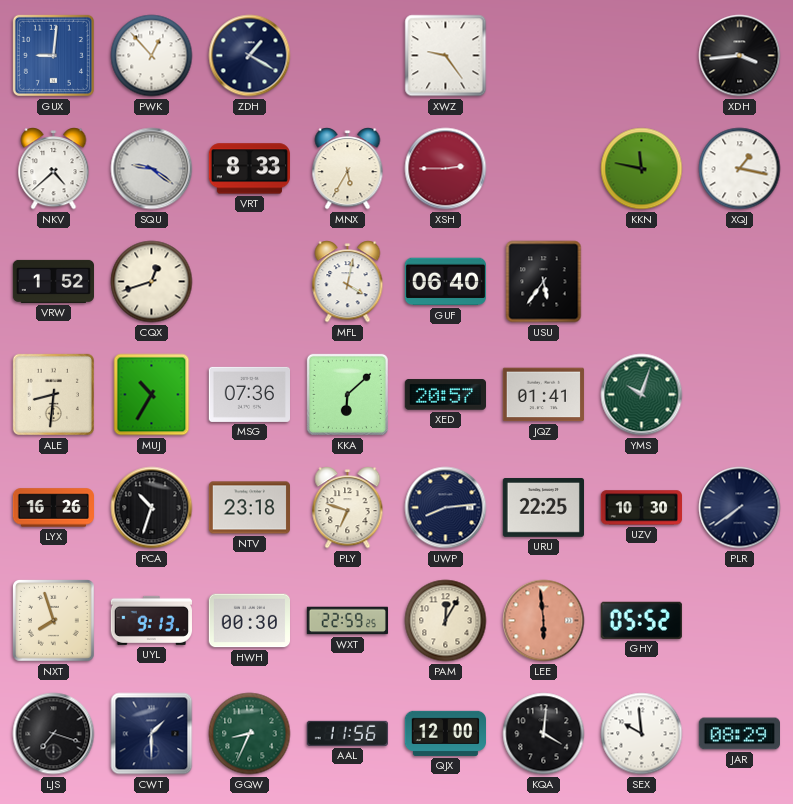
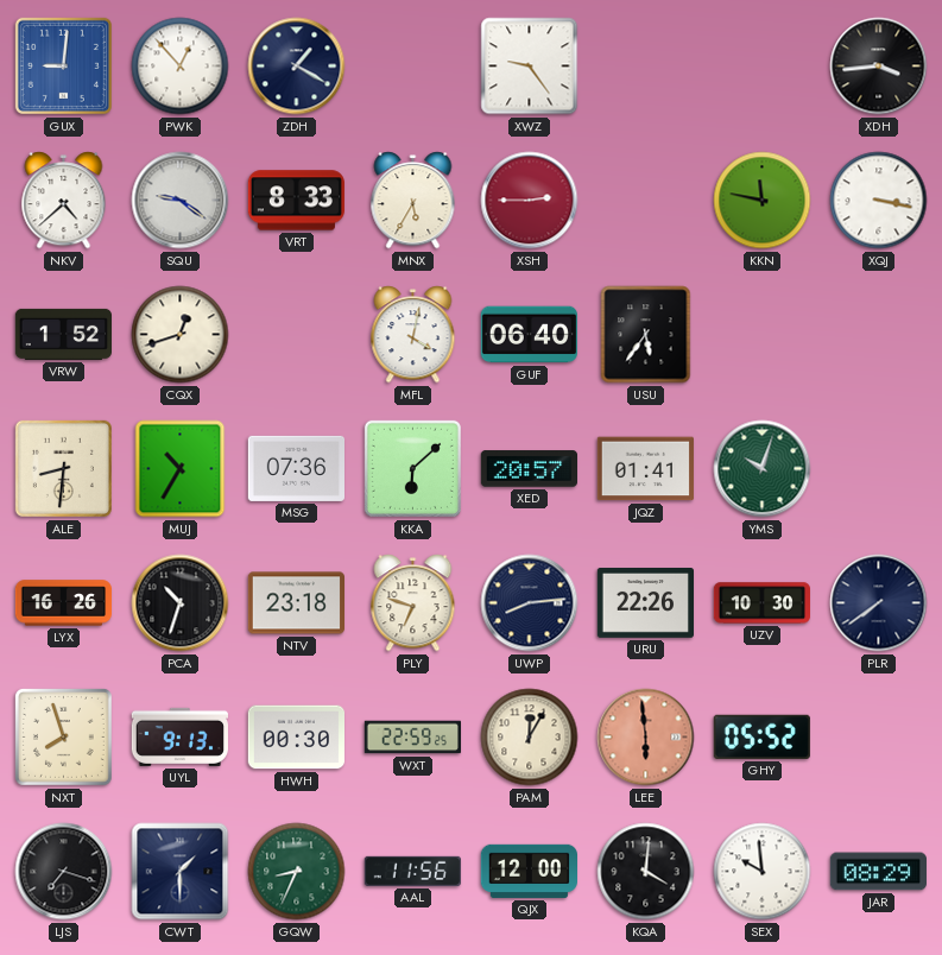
XQJ: 1:17 -> 3:17
URU: 22:25 -> 22:26
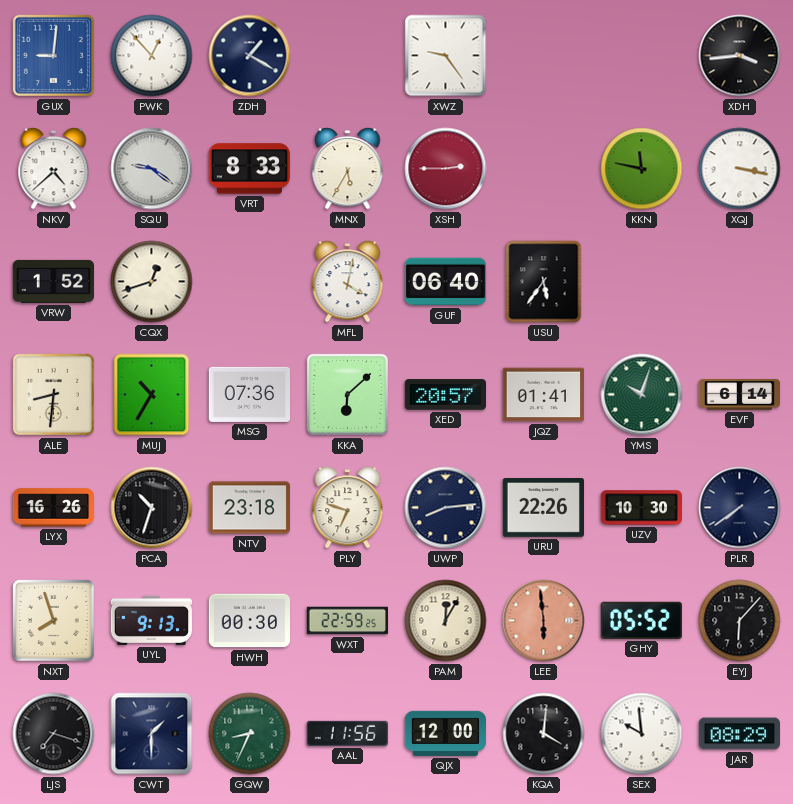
EVF: none -> 6:14
EYJ: none -> 6:07
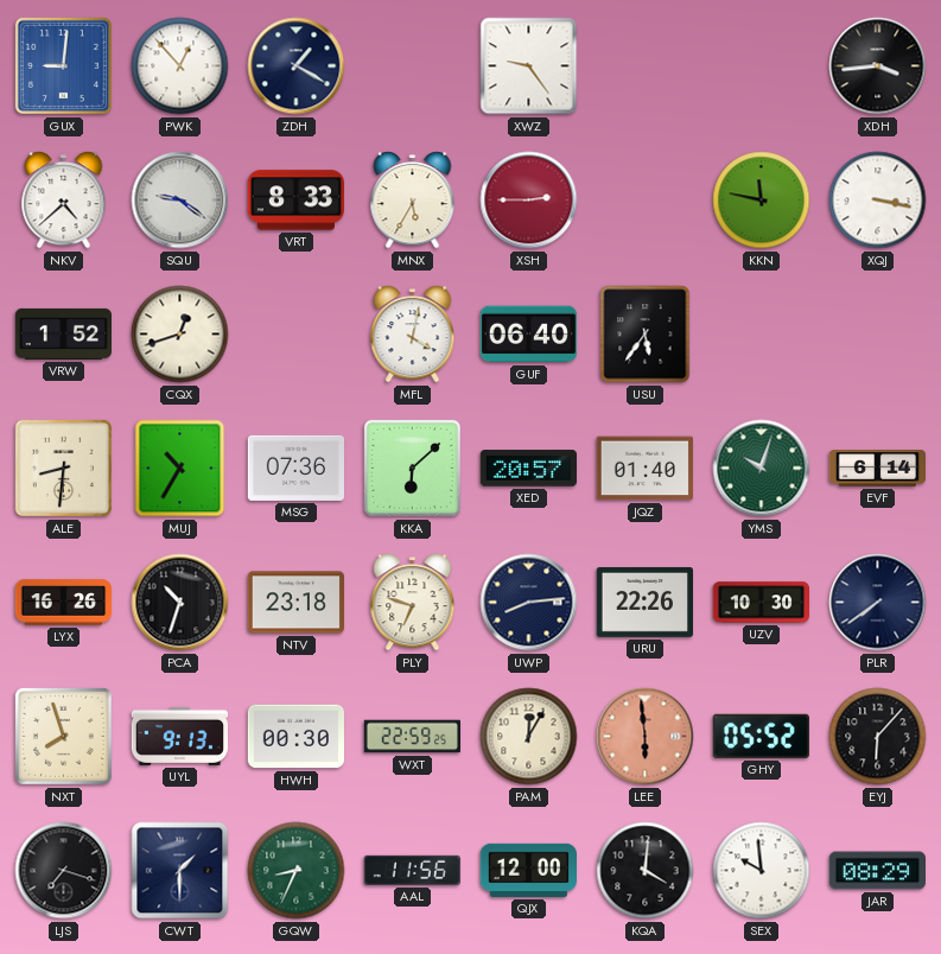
JQZ: 01:41 -> 01:40
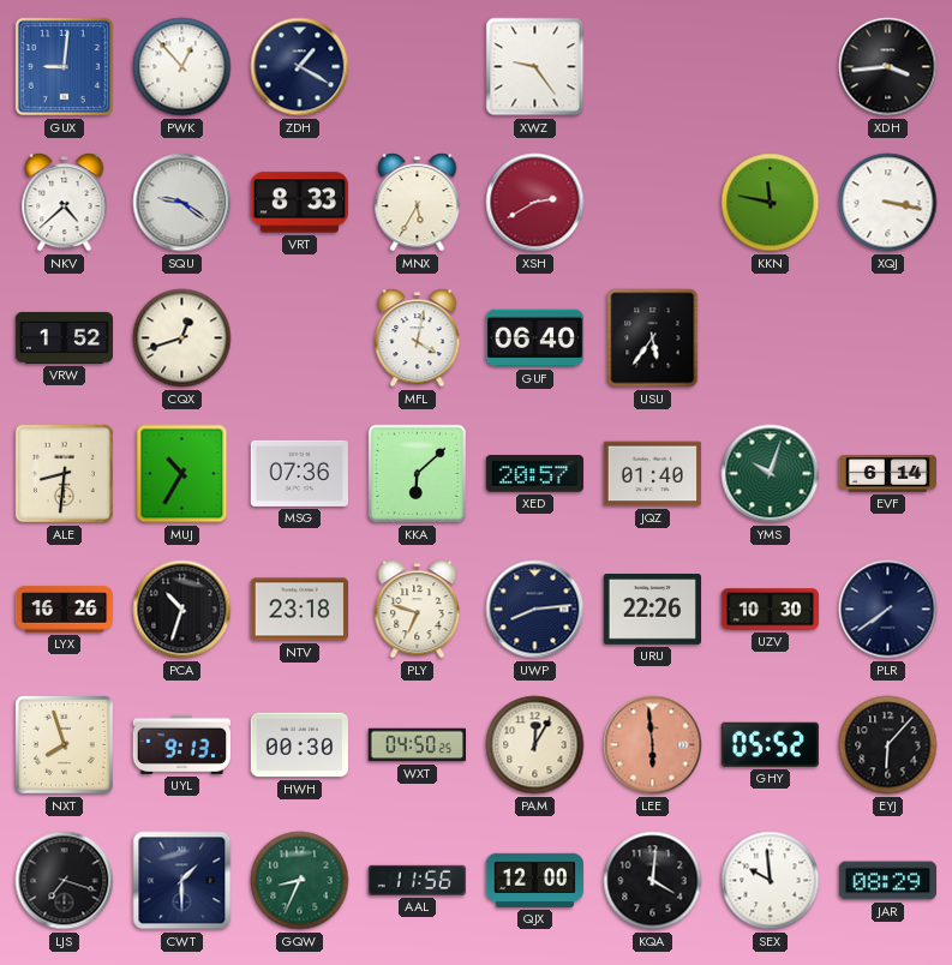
XSH: 2:45 -> 2:40
WXT: 22:59 -> 04:50
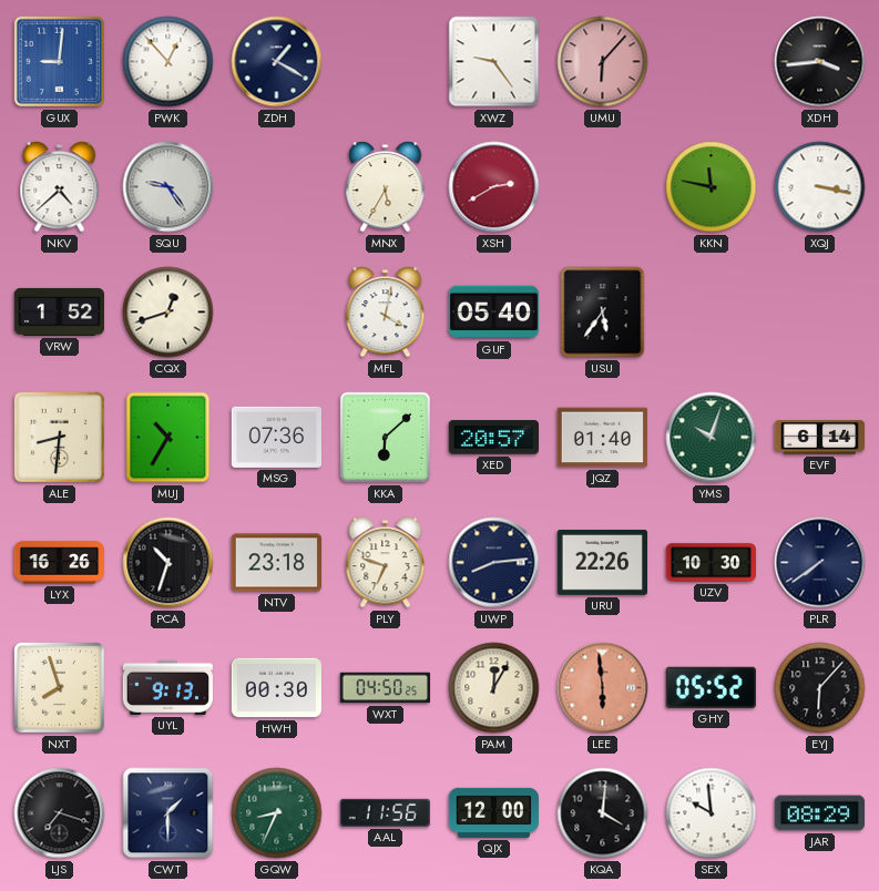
UMU: none -> 6:07
SQU: 9:21 -> 9:24
VRT: 8:33 -> none
GUF: 06:40 -> 05:40
